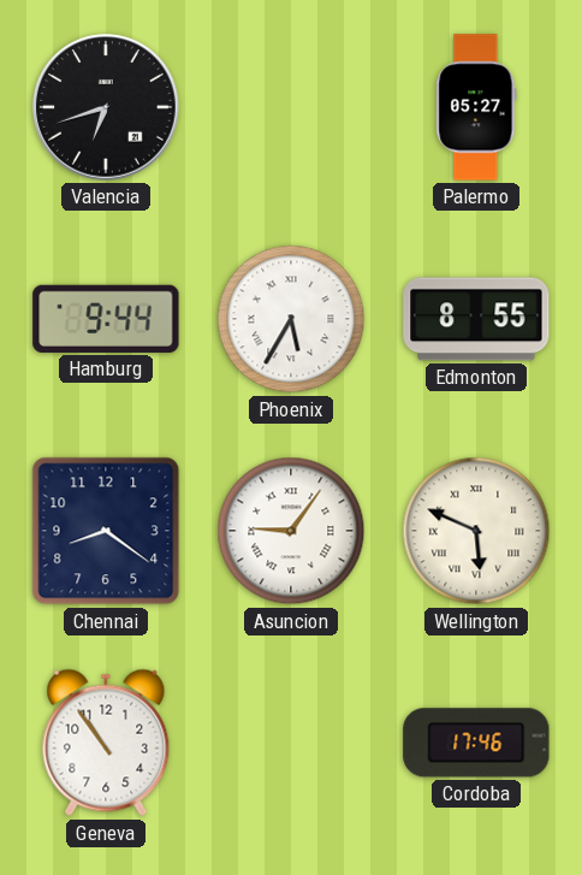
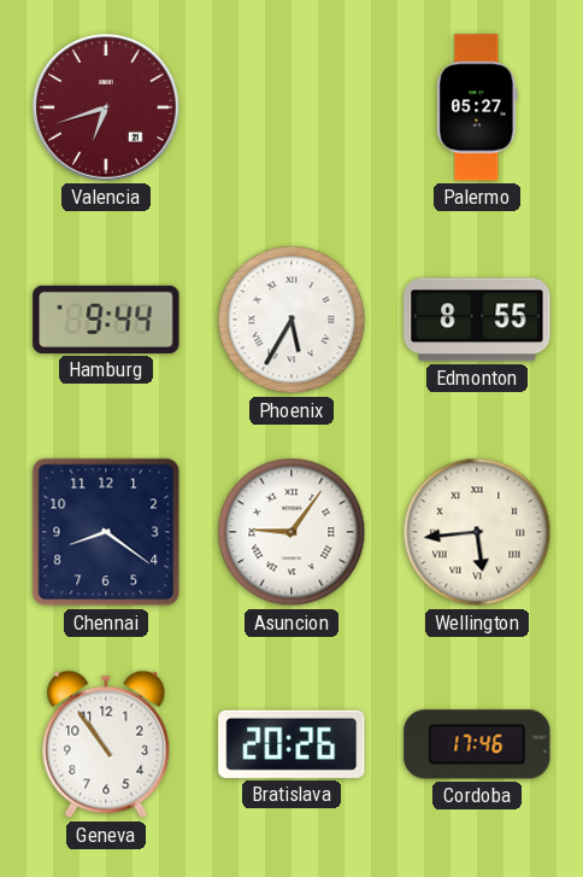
Valencia dial: black -> burgundy
Wellington: 5:49 -> 5:44
Bratislava: none -> 20:26
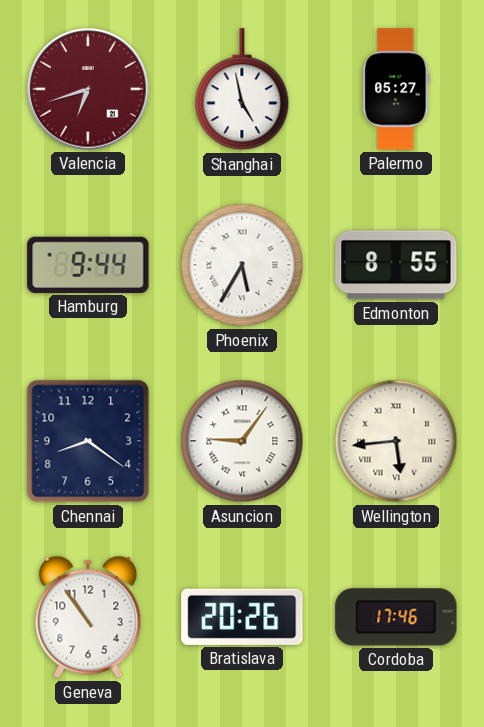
Shanghai: none -> 4:58
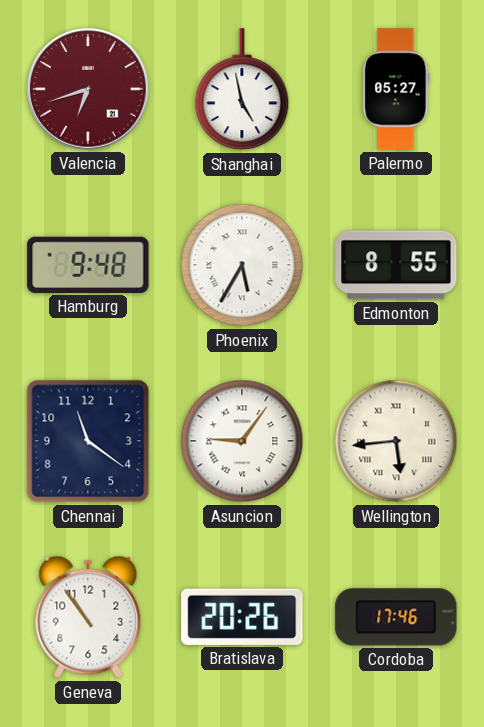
Hamburg: 9:44 -> 9:48
Chennai: 8:21 -> 11:21
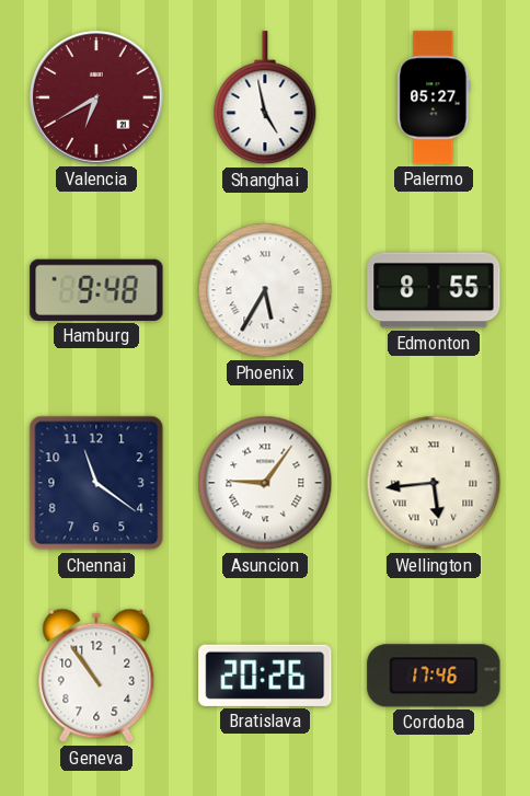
Valencia: 6:42 -> 6:40
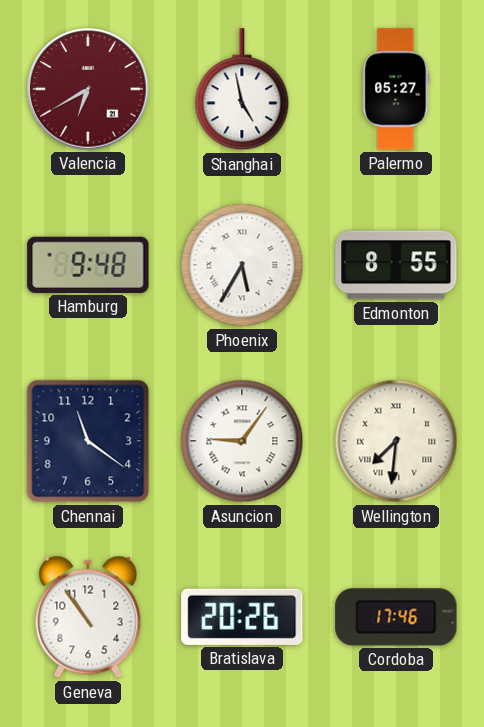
Wellington: 5:44 -> 7:31
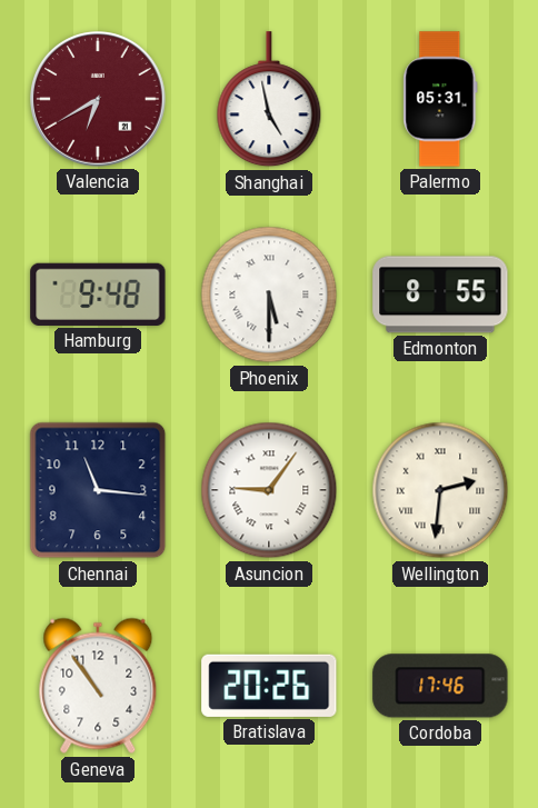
Palermo: 05:27 -> 05:31
Phoenix: 5:35 -> 5:30
Chennai: 11:21 -> 11:16
Wellington: 7:31 -> 2:31
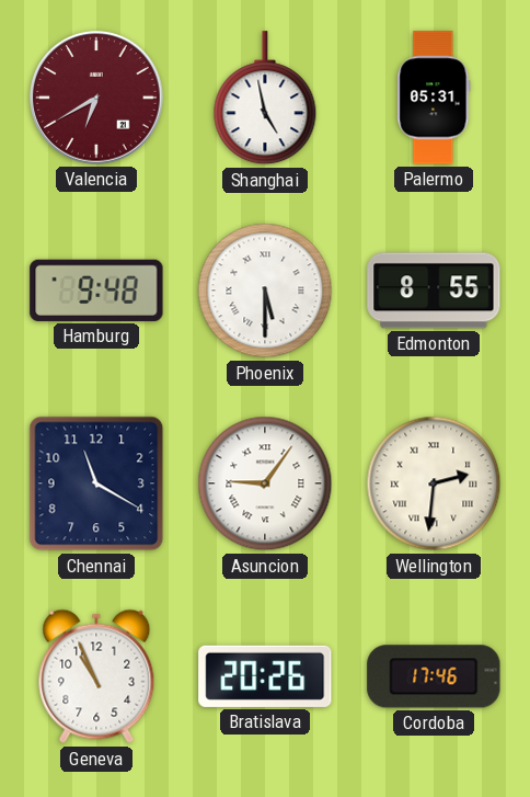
Chennai: 11:16 -> 11:20
Geneva: 10:54 -> 10:56
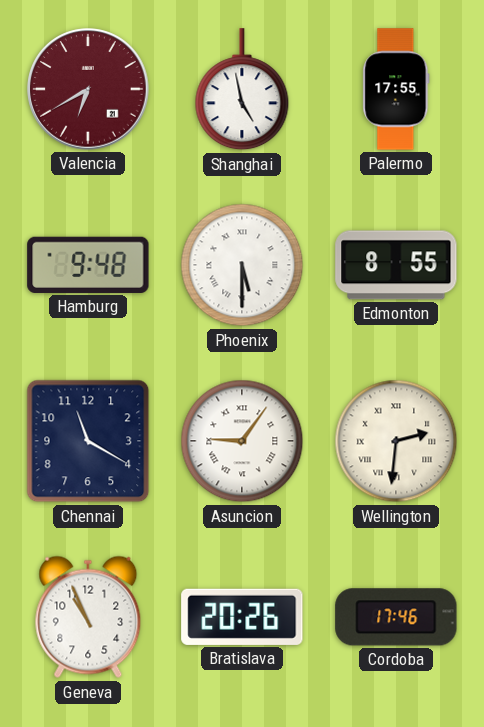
Palermo: 05:31 -> 17:55
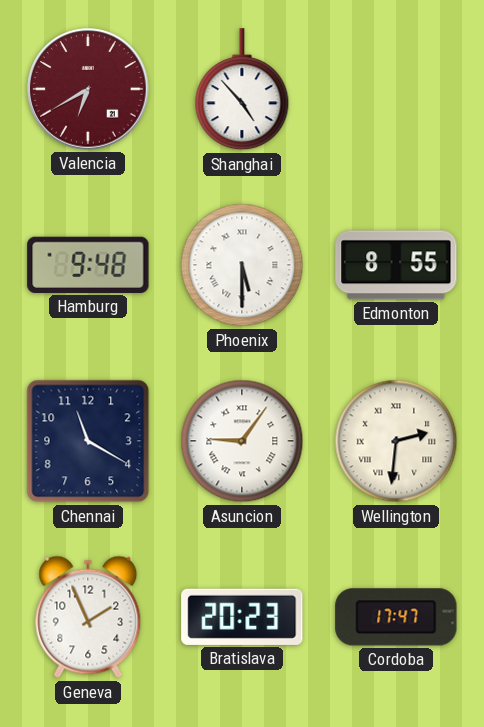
Shanghai: 4:58 -> 4:53
Palermo: 17:55 -> none
Geneva: 10:56 -> 1:56
Bratislava: 20:26 -> 20:23
Cordoba: 17:46 -> 17:47
